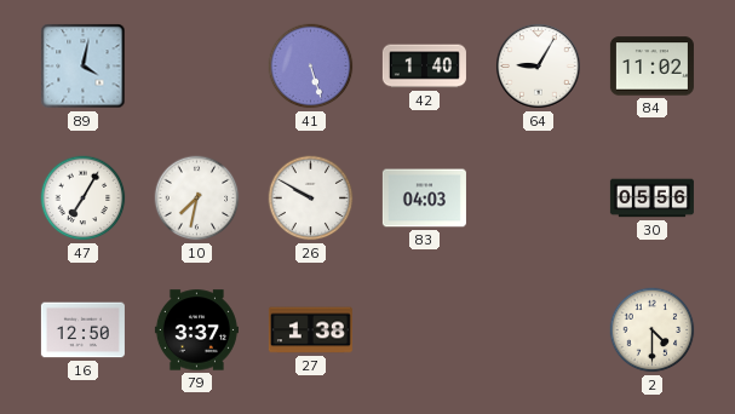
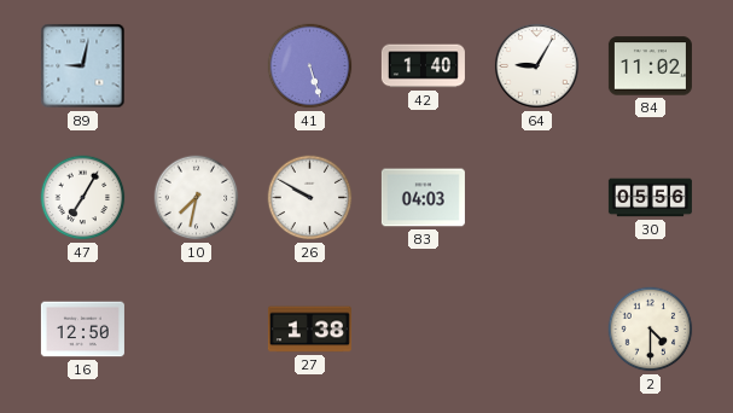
89: 4:02 -> 9:02
79: 3:37 -> none
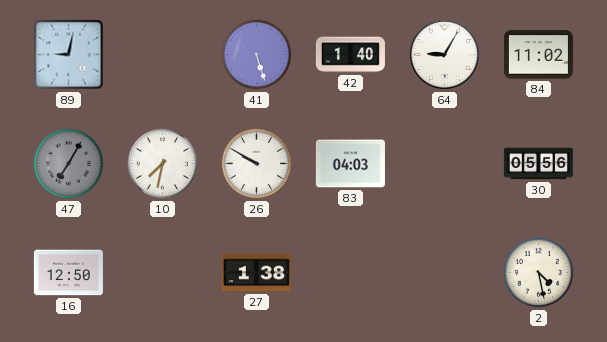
47 dial: white -> grey
2: 4:30 -> 4:28
